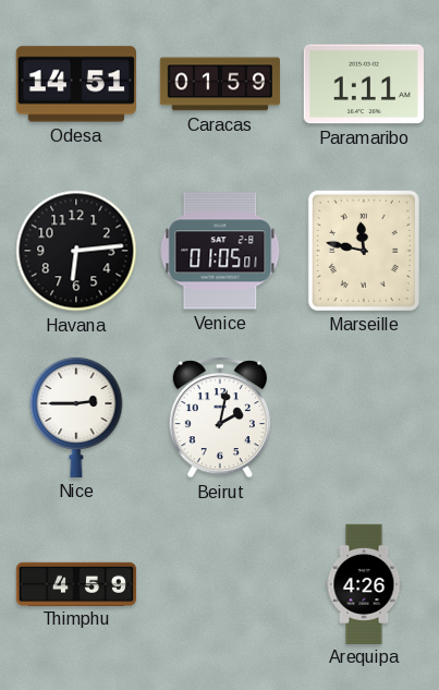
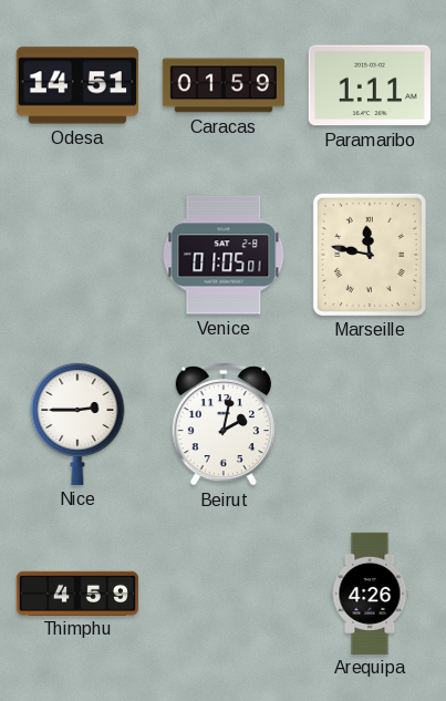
Havana: 6:14 -> none
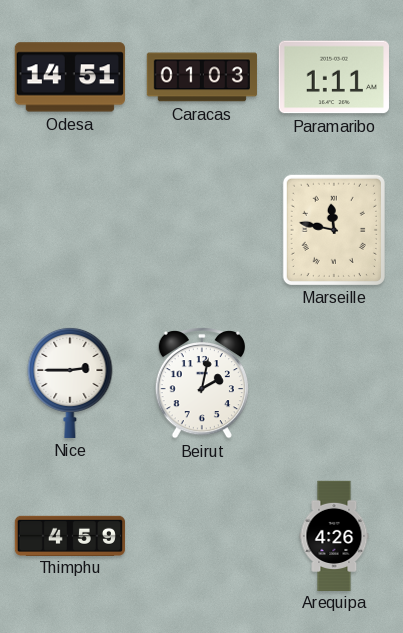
Caracas: 01:59 -> 01:03
Venice: 01:05 -> none
